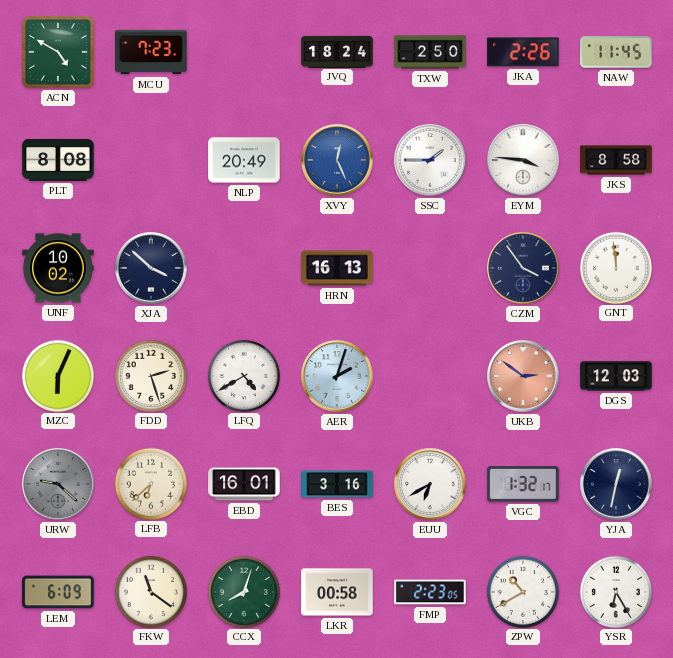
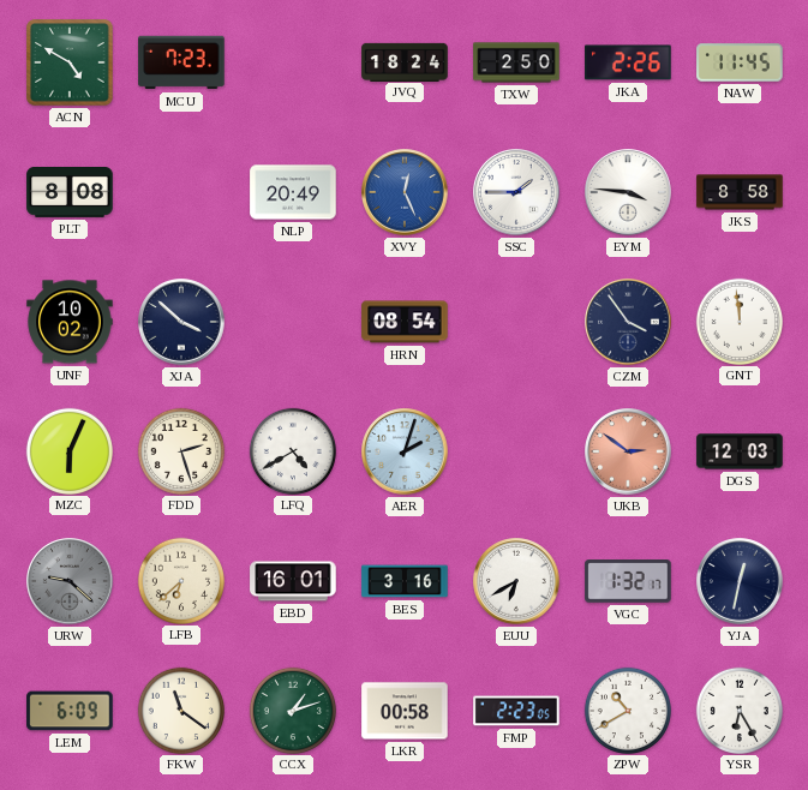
HRN: 16:13 -> 08:54
CCX: 8:03 -> 1:12
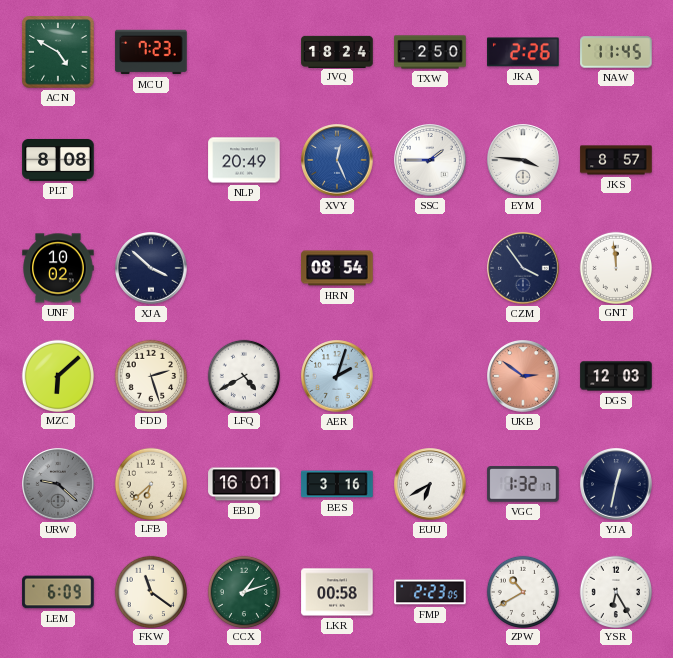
JKS: 8:58 -> 8:57
MZC: 6:04 -> 6:08
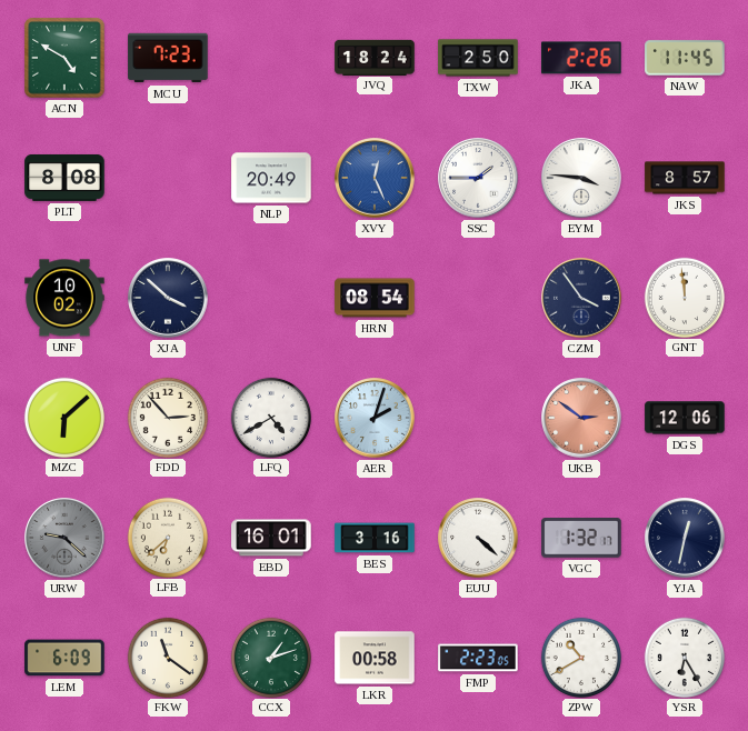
FDD: 2:27 -> 2:53
DGS: 12:03 -> 12:06
EUU: 6:40 -> 4:22
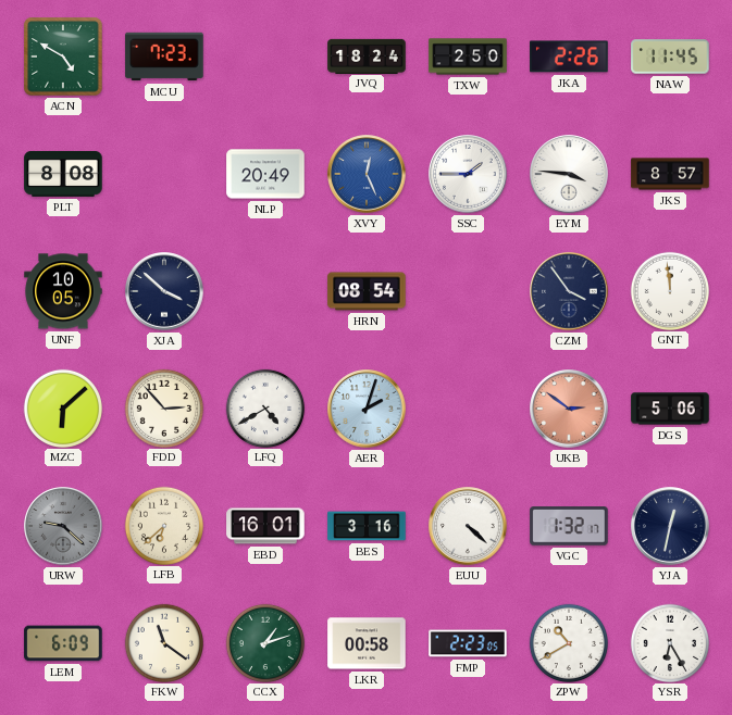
UNF: 10:02 -> 10:05
DGS: 12:06 -> 5:06
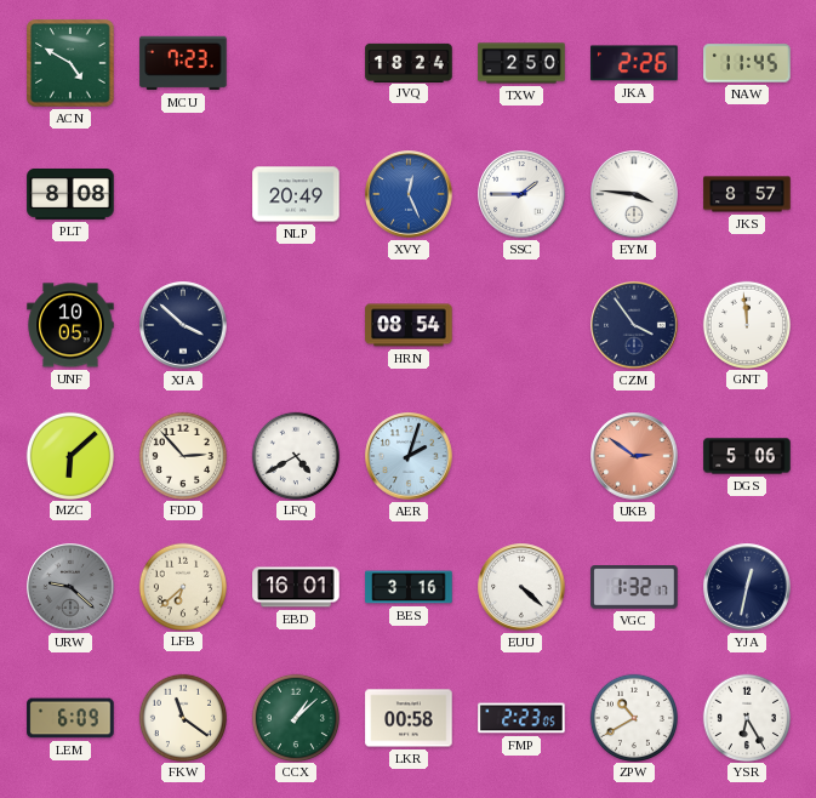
CCX: 1:12 -> 1:08
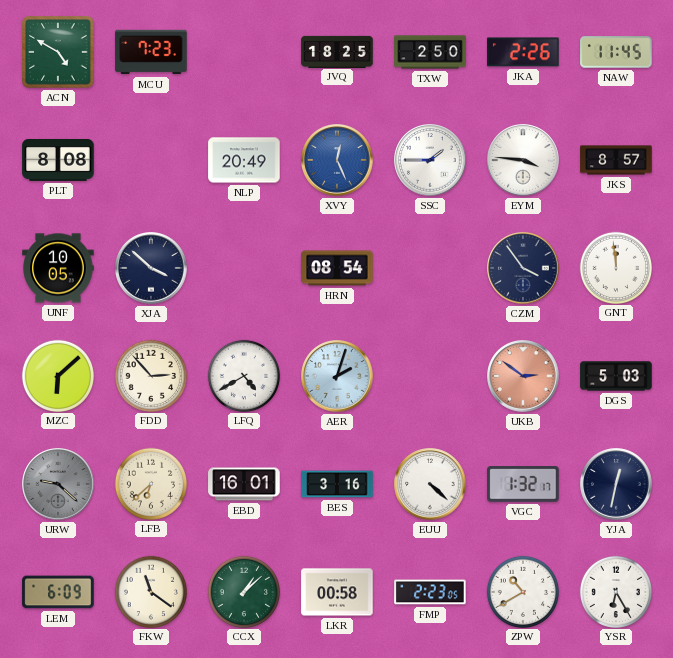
JVQ: 18:24 -> 18:25
DGS: 5:06 -> 5:03
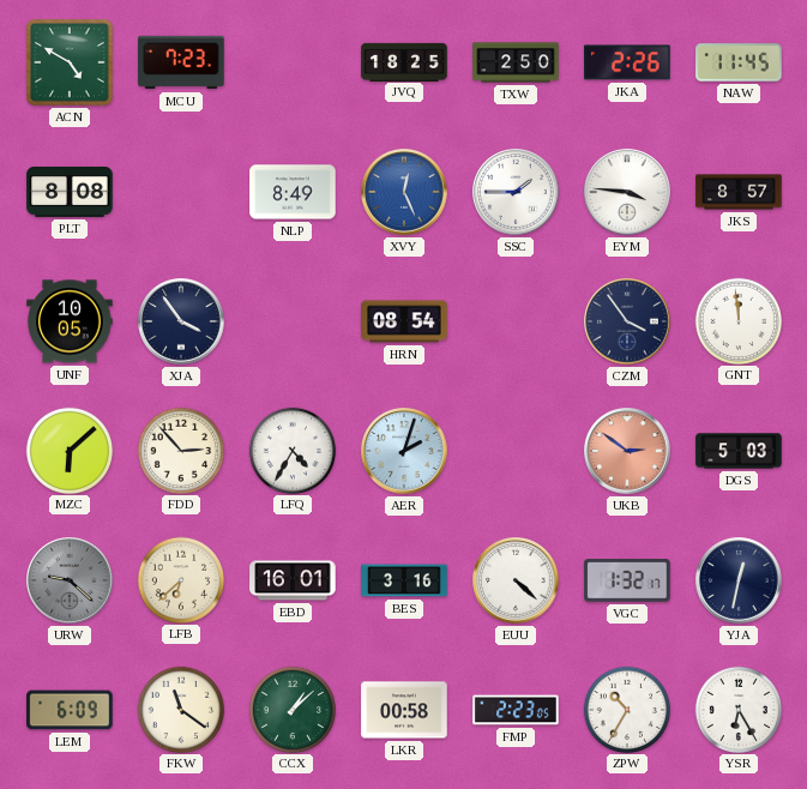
NLP: 20:49 -> 8:49
XJA: 3:52 -> 3:54
LFQ: 4:40 -> 4:35
ZPW: 10:40 -> 10:35
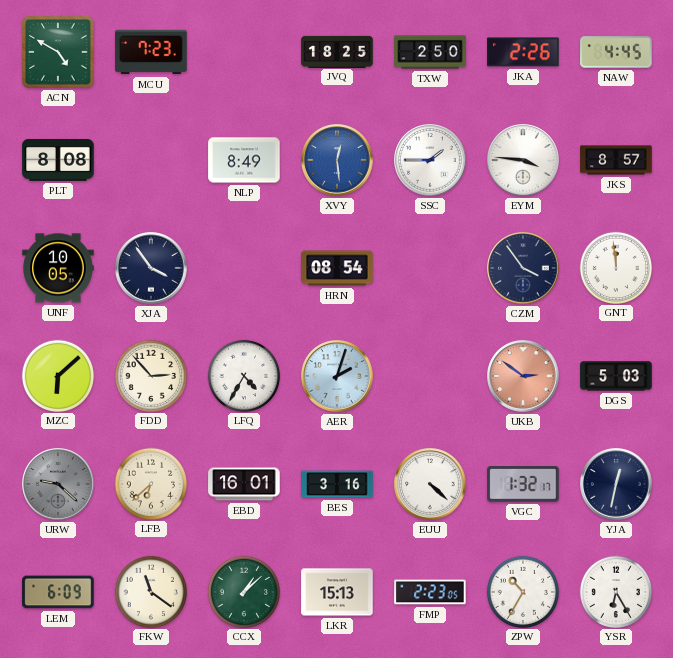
NAW: 11:45 -> 4:45
XVY: 12:26 -> 12:29
LKR: 00:58 -> 15:13
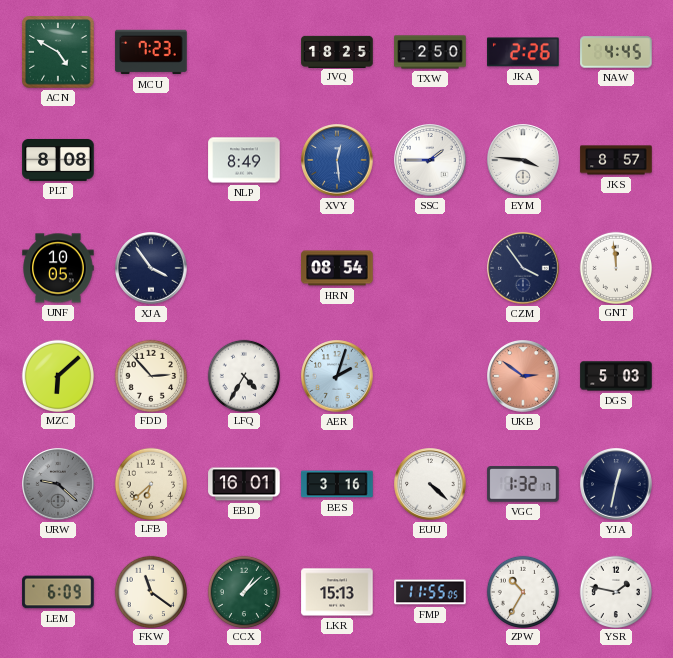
FMP: 2:23 -> 11:55
YSR: 6:25 -> 1:47
